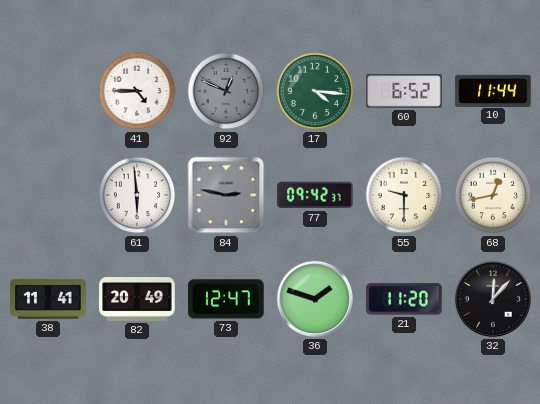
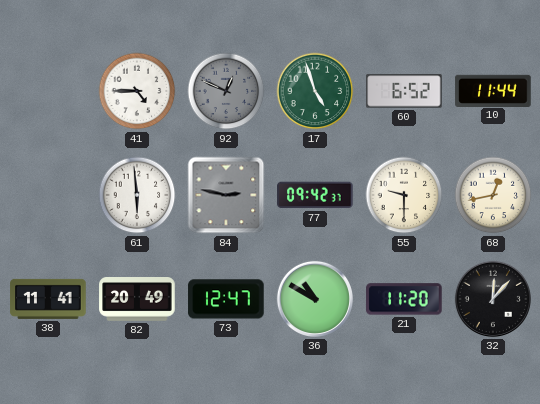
17: 4:16 -> 4:57
36: 1:48 -> 10:50
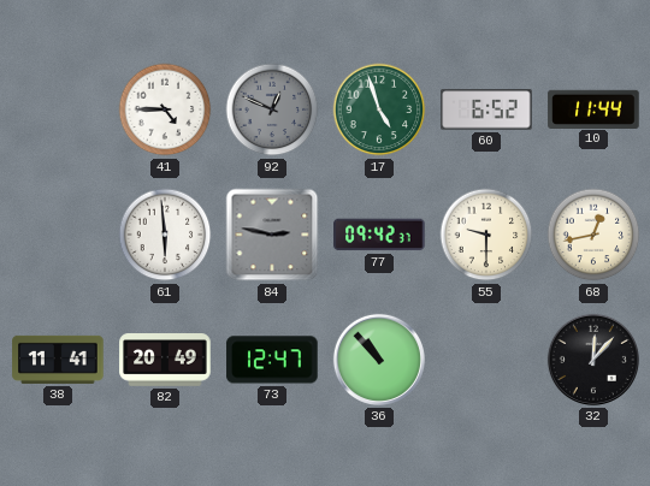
36: 10:50 -> 10:53
21: 11:20 -> none
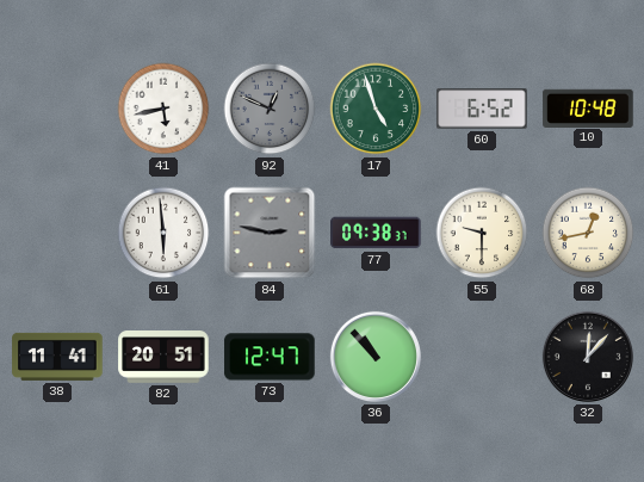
41: 4:45 -> 5:43
10: 11:44 -> 10:48
77: 09:42 -> 09:38
82: 20:49 -> 20:51
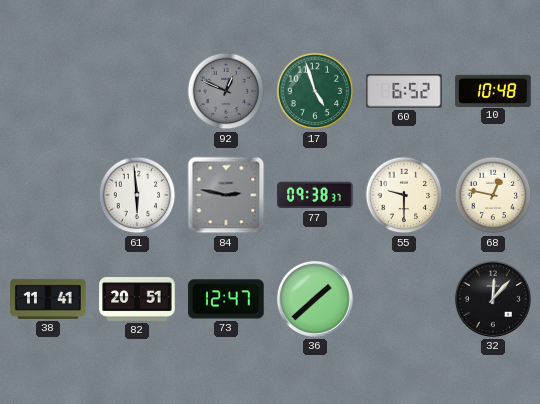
41: 5:43 -> none
68: 12:43 -> 12:47
36: 10:53 -> 1:38
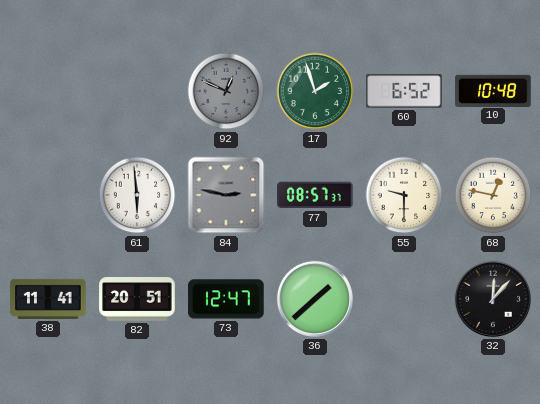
17: 4:57 -> 1:57
77: 09:38 -> 08:57
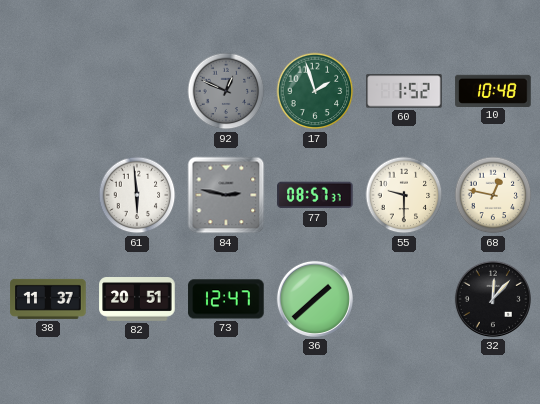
60: 6:52 -> 1:52
38: 11:41 -> 11:37
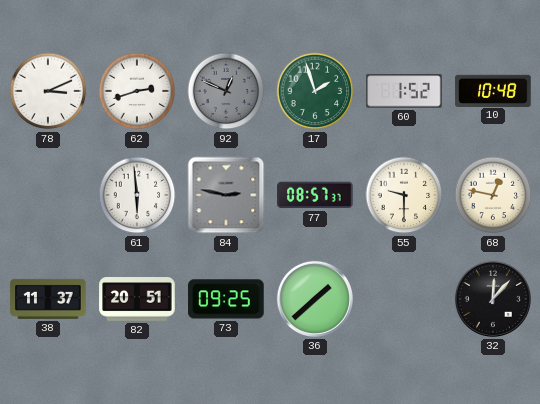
78: none -> 3:11
62: none -> 2:42
73: 12:47 -> 09:25
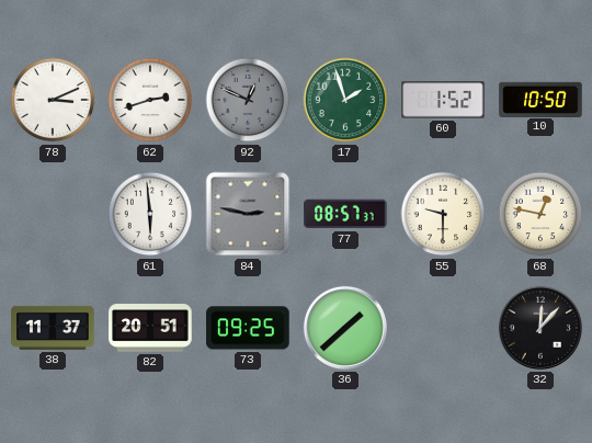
10: 10:48 -> 10:50
